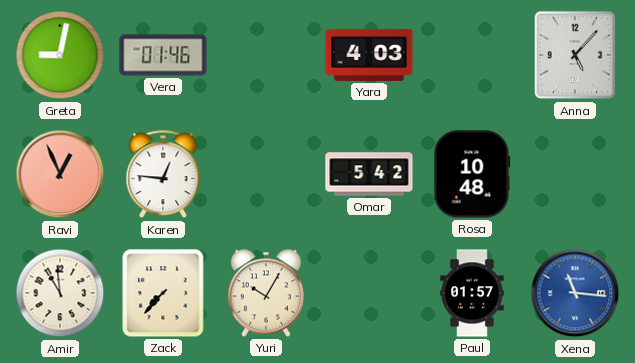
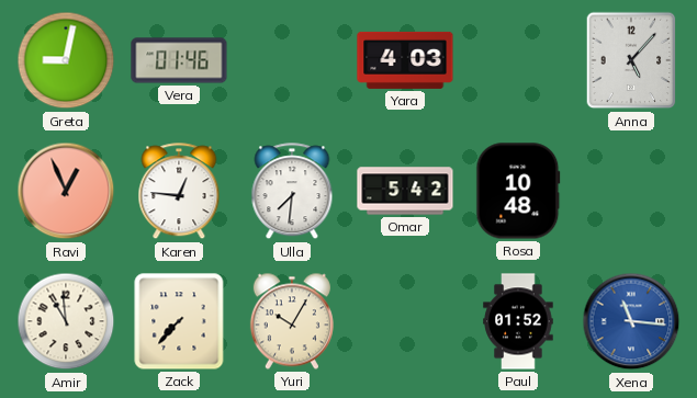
Ulla: none -> 7:31
Paul: 01:57 -> 01:52
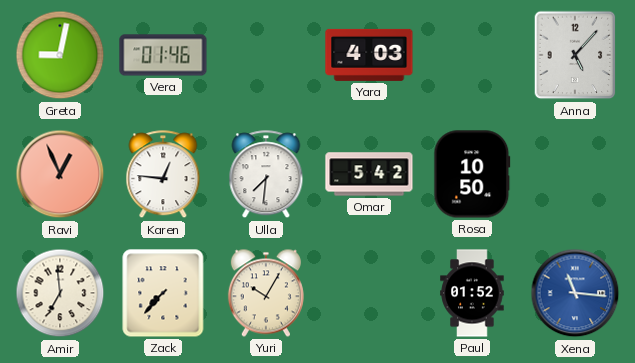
Rosa: 10:48 -> 10:50
Amir: 10:59 -> 6:59
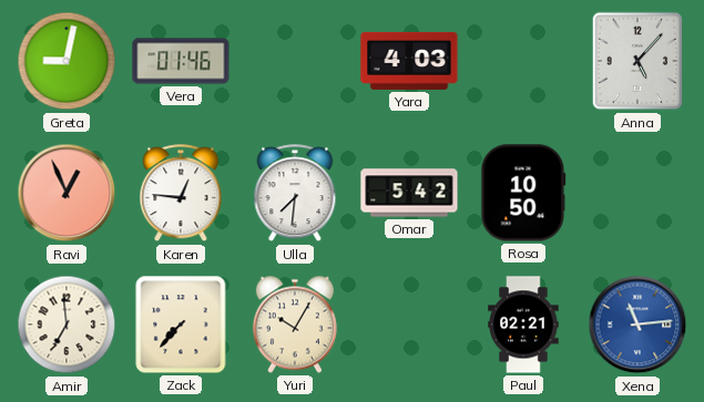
Paul: 01:52 -> 02:21
Xena: 11:16 -> 11:14
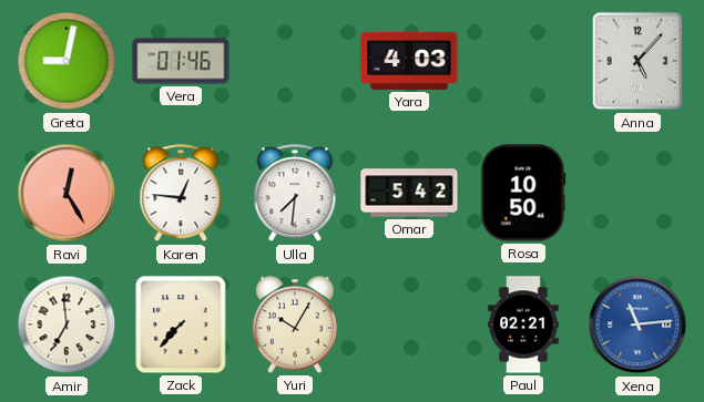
Ravi: 12:56 -> 12:25
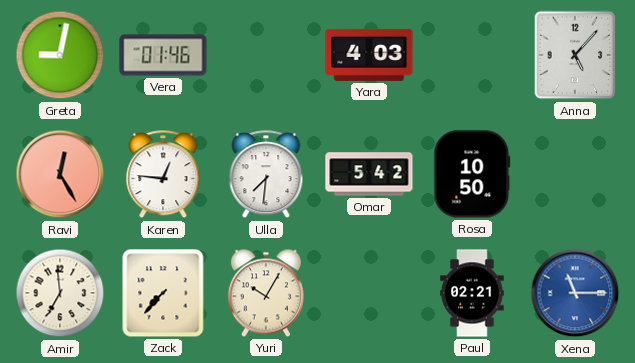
Xena: 11:14 -> 11:15
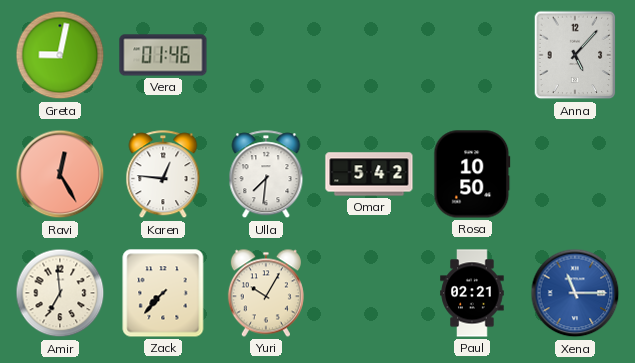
Yara: 4:03 -> none
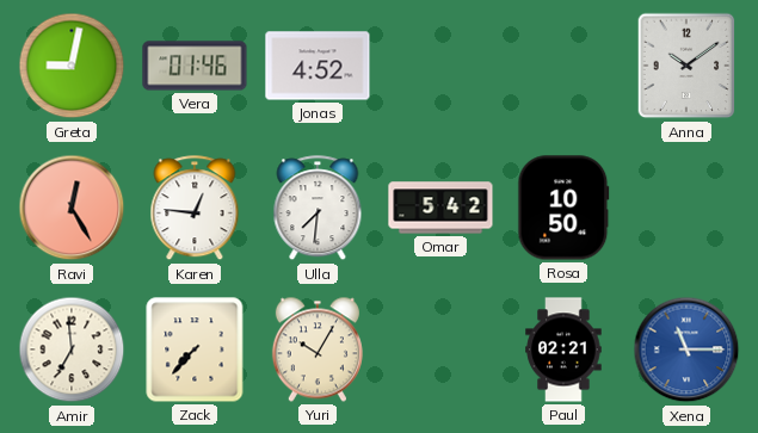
Jonas: none -> 4:52
Anna: 5:07 -> 10:09
